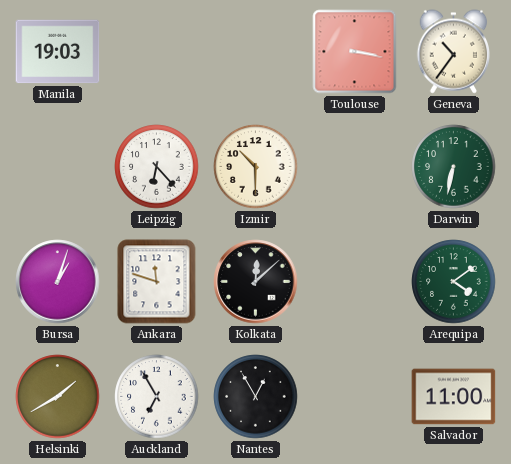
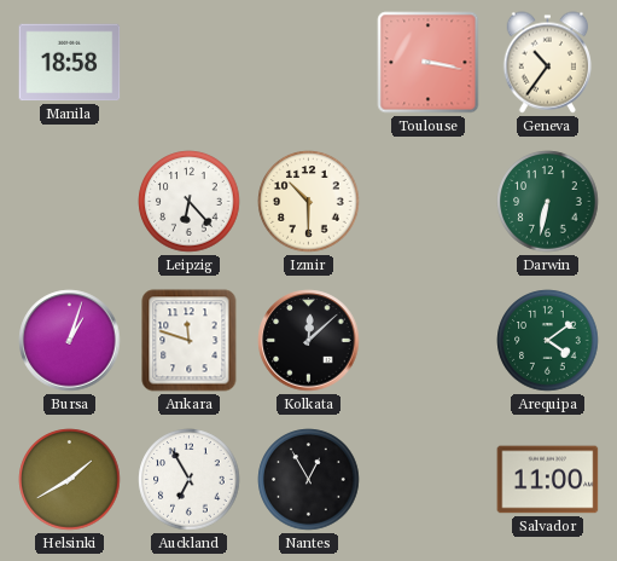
Manila: 19:03 -> 18:58
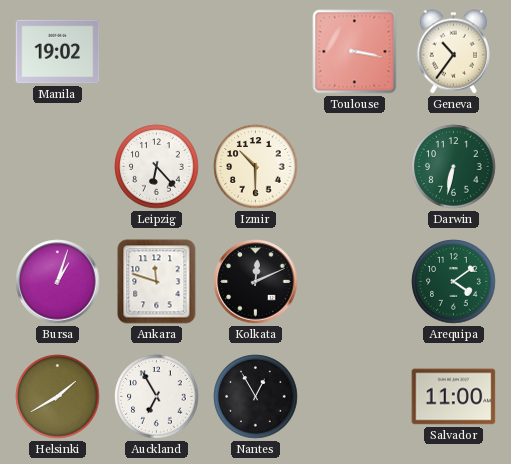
Manila: 18:58 -> 19:02
Kolkata: 12:08 -> 12:11
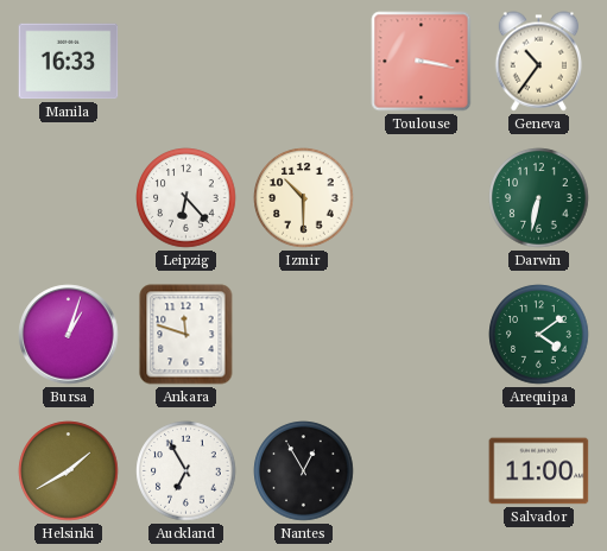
Manila: 19:02 -> 16:33
Kolkata: 12:11 -> none
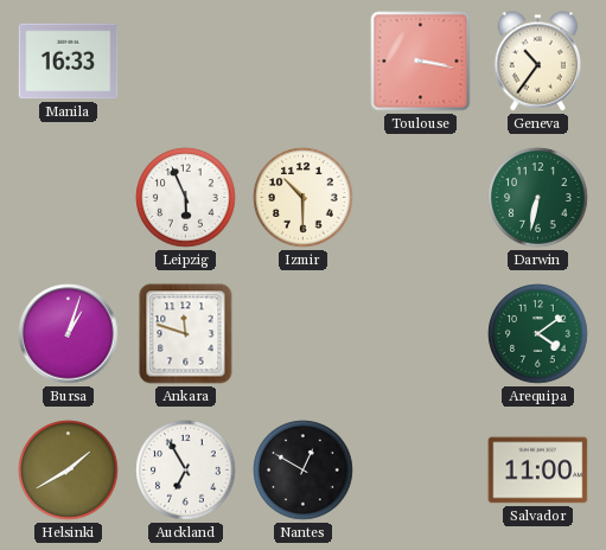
Leipzig: 6:23 -> 5:56
Nantes: 12:55 -> 12:50
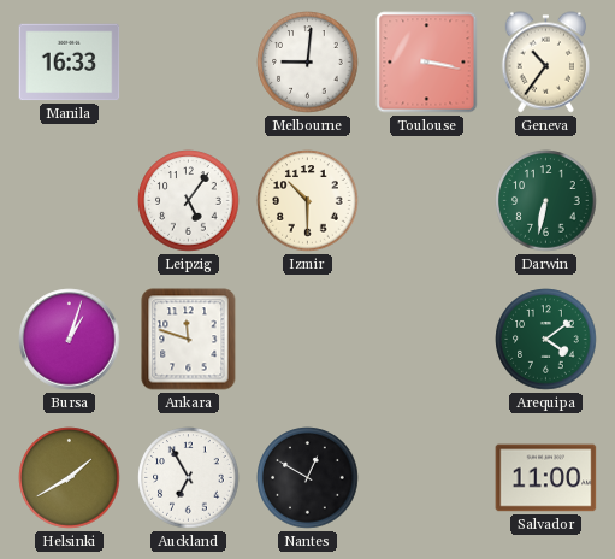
Melbourne: none -> 9:01
Leipzig: 5:56 -> 5:06
